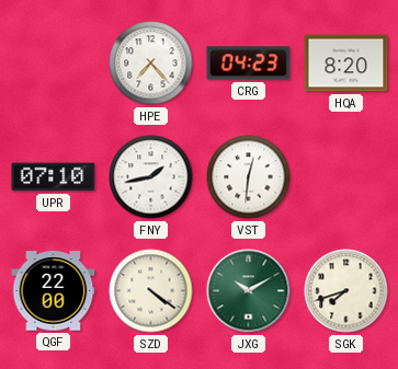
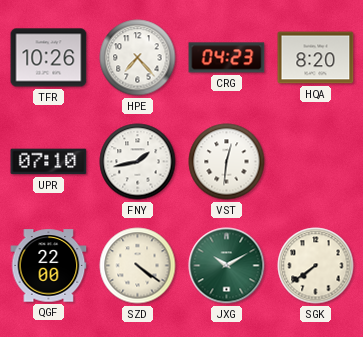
TFR: none -> 10:26
SGK: 7:42 -> 7:39
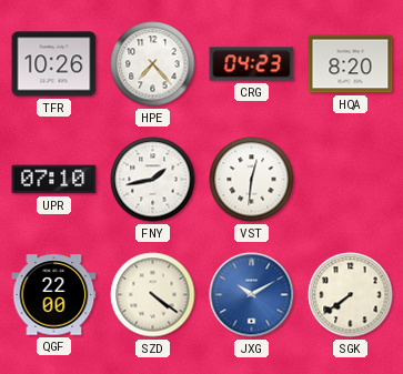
JXG dial: green -> blue
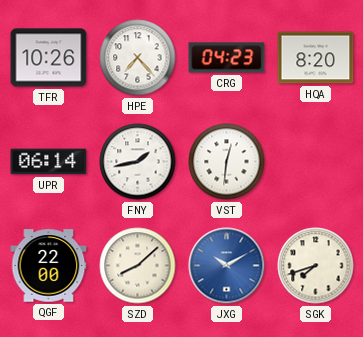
UPR: 07:10 -> 06:14
SZD: 4:21 -> 8:08
SGK: 7:39 -> 7:42
